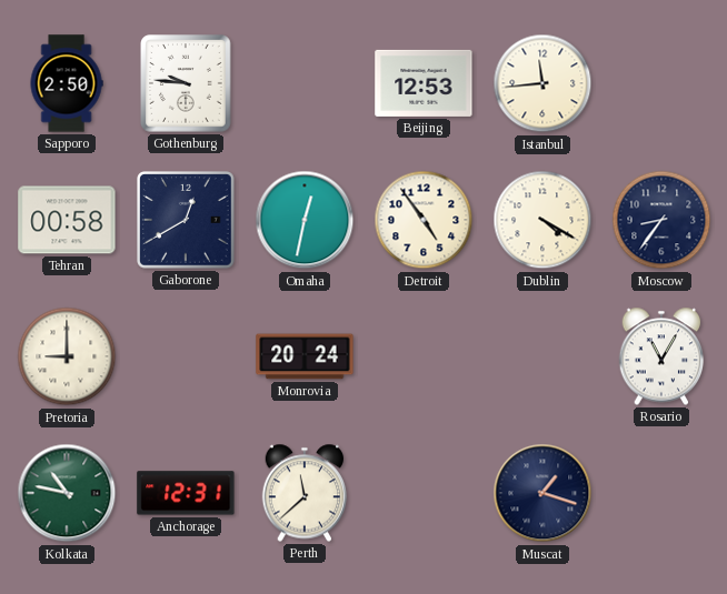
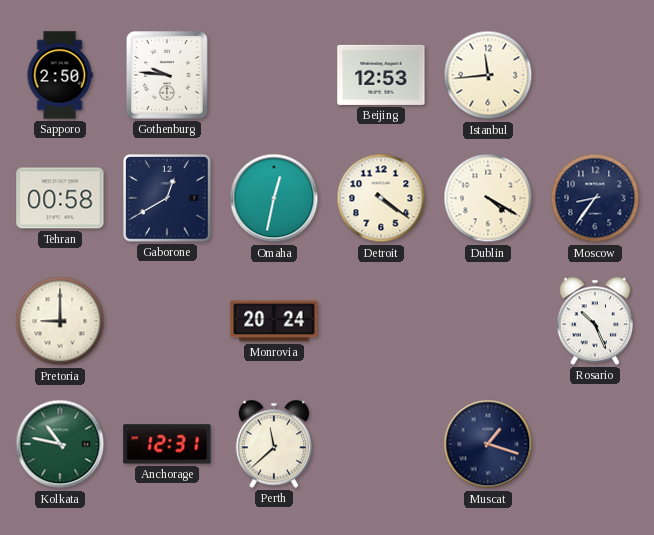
Detroit: 4:54 -> 4:21
Rosario: 11:05 -> 10:26
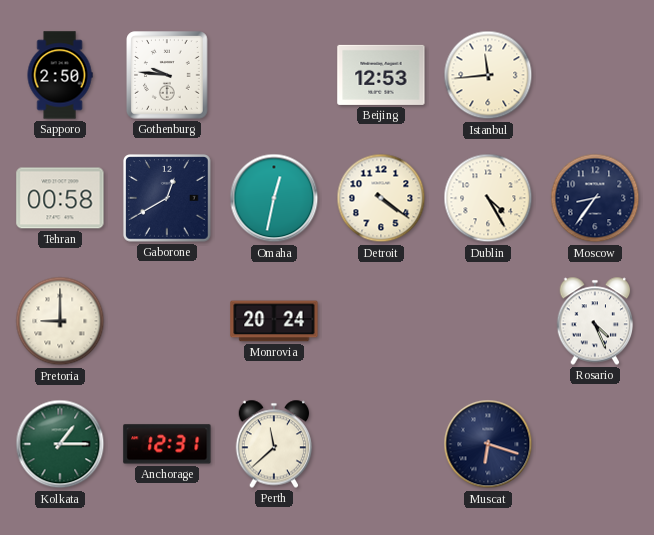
Dublin: 4:20 -> 4:25
Rosario: 10:26 -> 4:26
Kolkata: 10:47 -> 1:15
Muscat: 1:18 -> 6:18
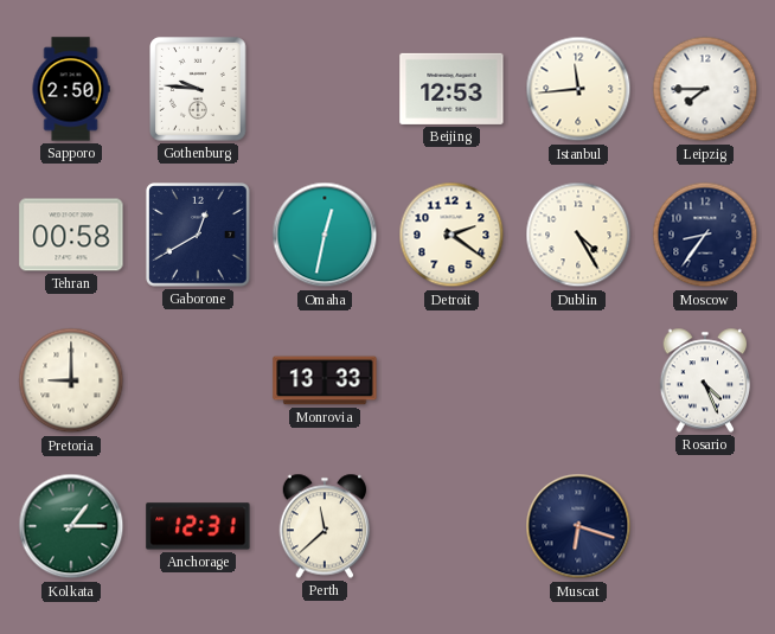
Leipzig: none -> 7:45
Detroit: 4:21 -> 2:21
Monrovia: 20:24 -> 13:33
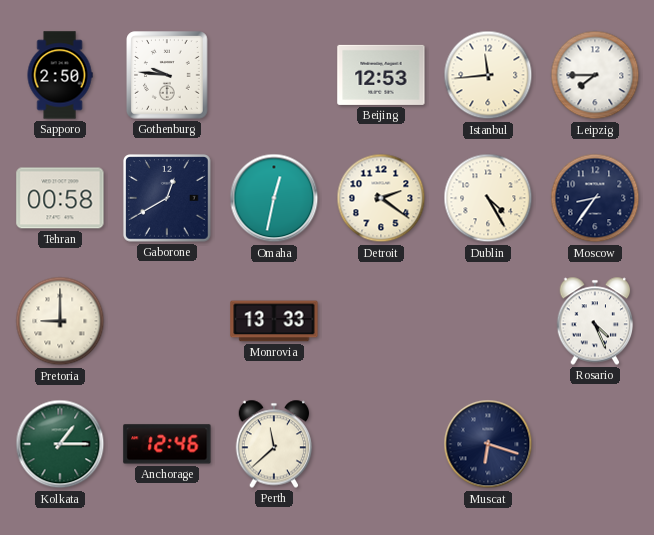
Anchorage: 12:31 -> 12:46
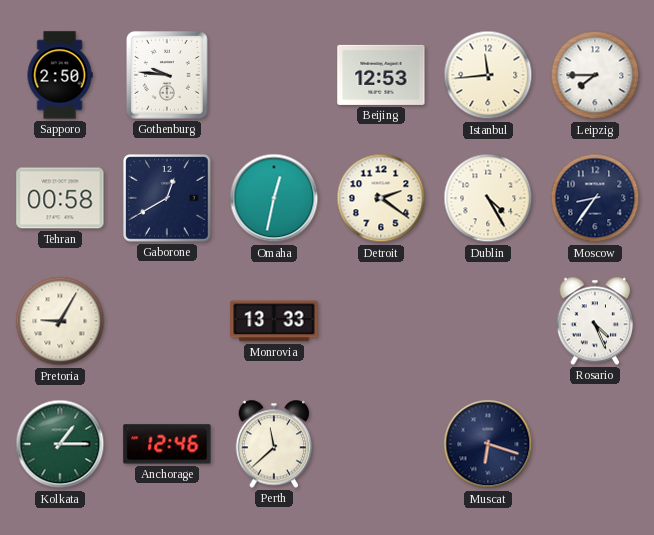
Pretoria: 9:00 -> 9:05
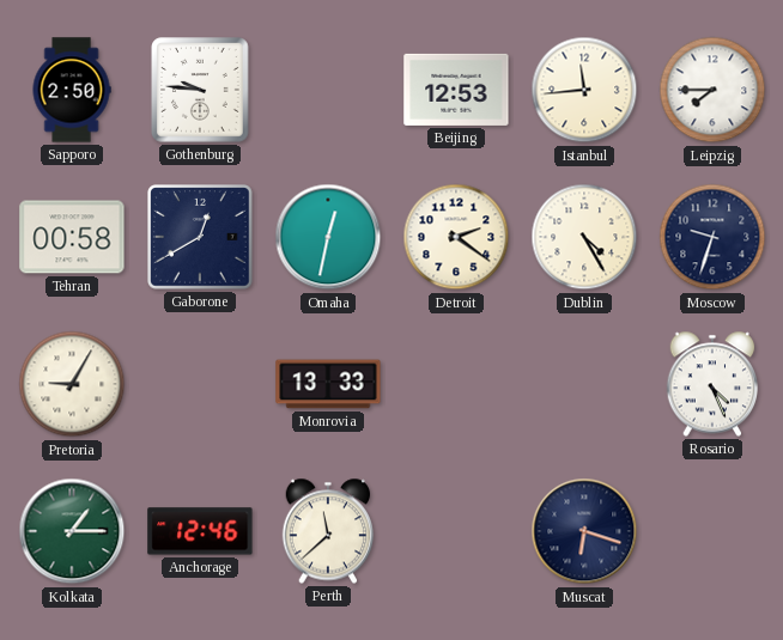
Moscow: 8:36 -> 9:33
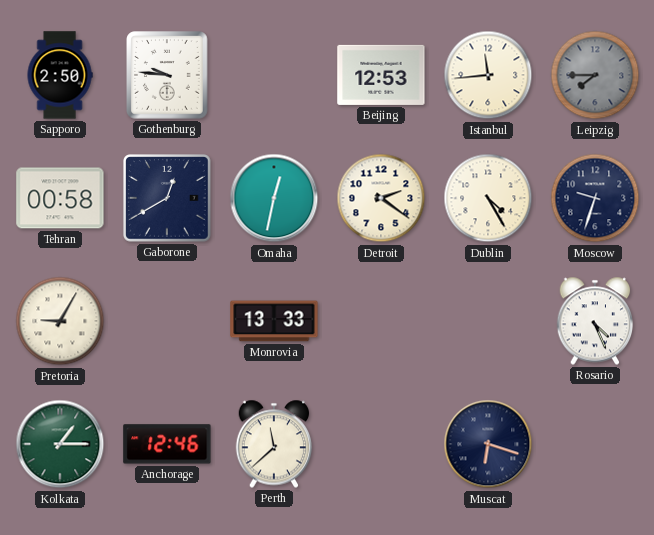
Leipzig dial: white -> grey
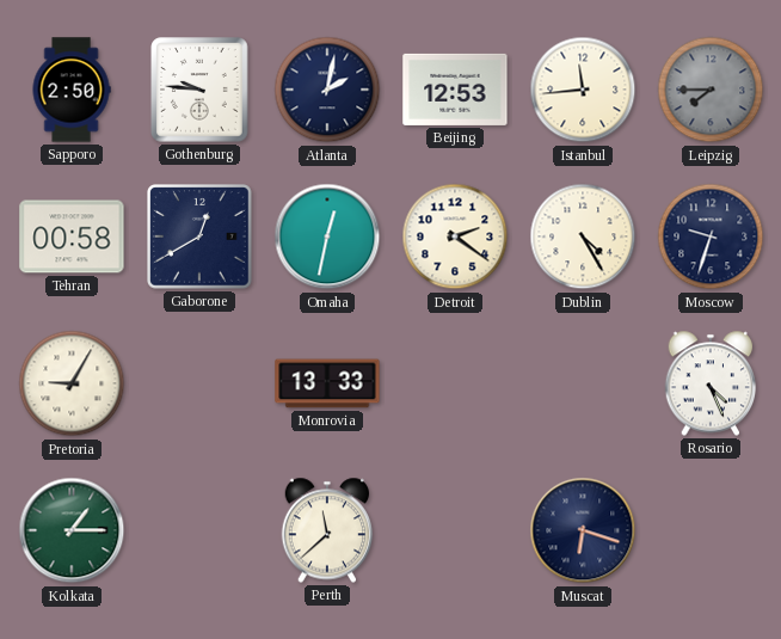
Atlanta: none -> 2:02
Anchorage: 12:46 -> none
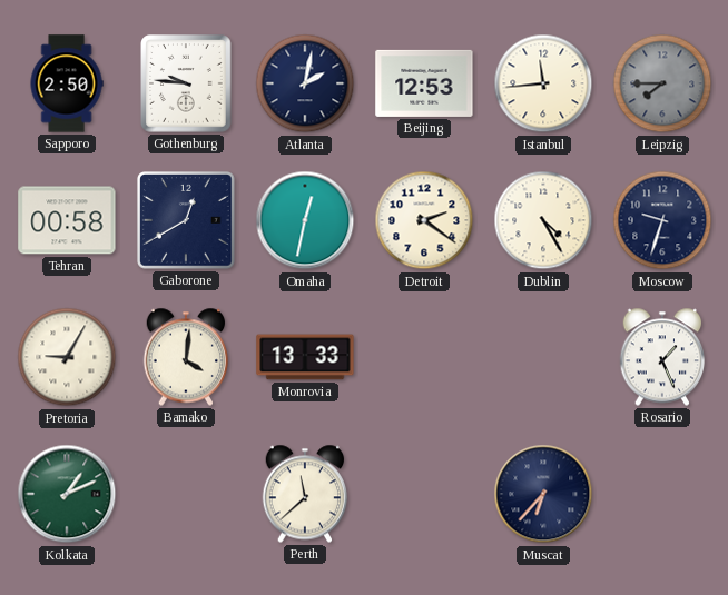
Bamako: none -> 4:01
Rosario: 4:26 -> 1:26
Kolkata: 1:15 -> 1:11
Muscat: 6:18 -> 6:37
